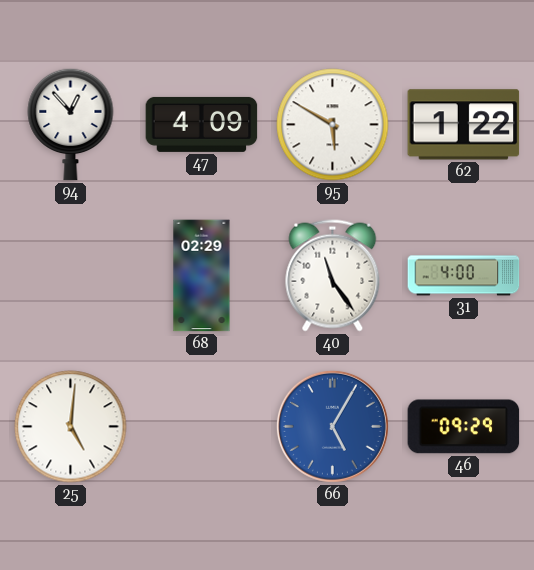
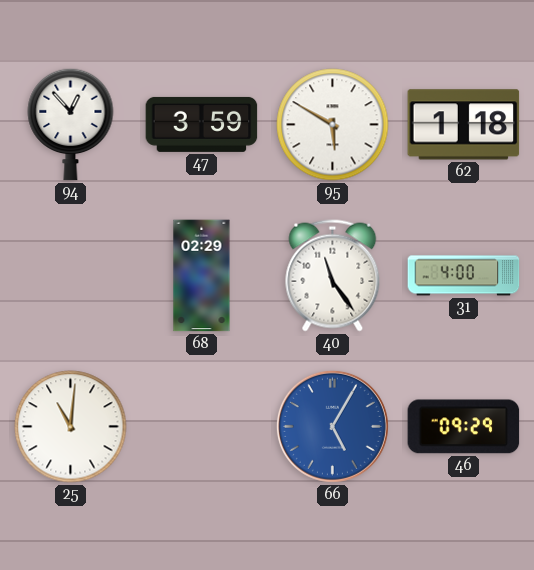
47: 4:09 -> 3:59
62: 1:22 -> 1:18
25: 5:01 -> 11:01
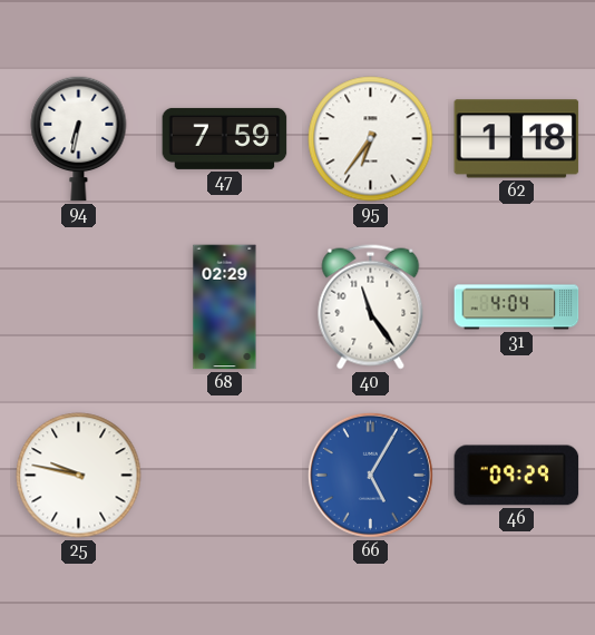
94: 12:53 -> 6:32
47: 3:59 -> 7:59
95: 5:50 -> 6:36
31: 4:00 -> 4:04
25: 11:01 -> 9:47
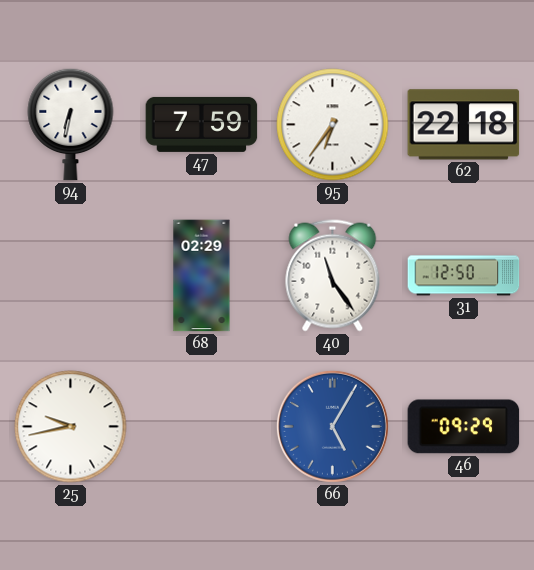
62: 1:18 -> 22:18
31: 4:04 -> 12:50
25: 9:47 -> 9:43
